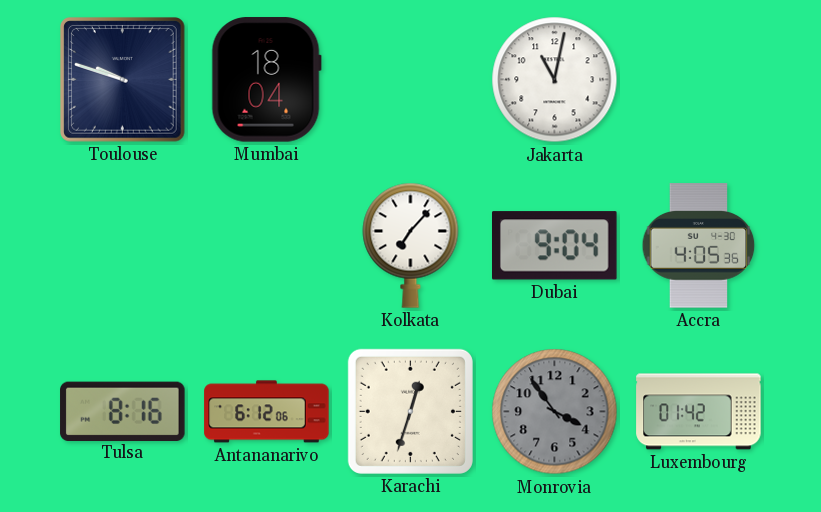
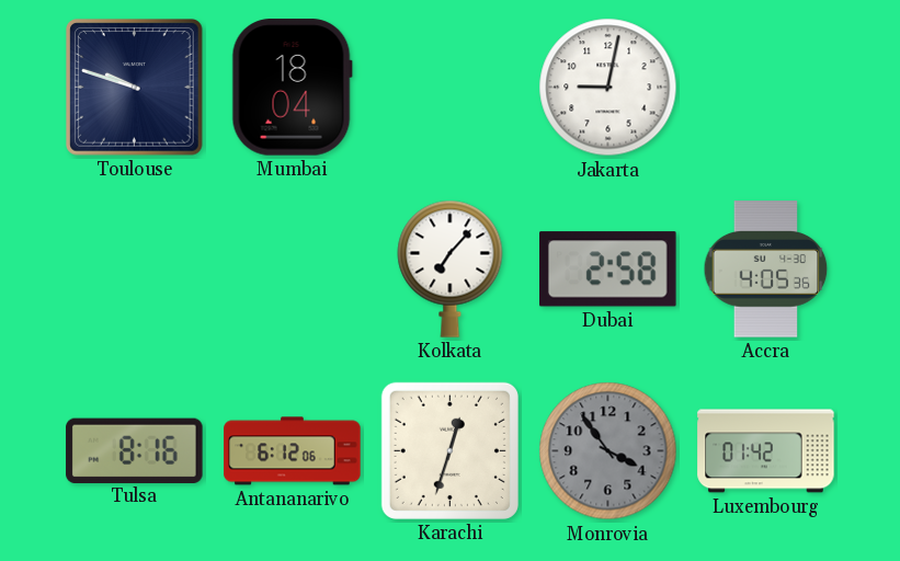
Jakarta: 11:02 -> 9:02
Dubai: 9:04 -> 2:58
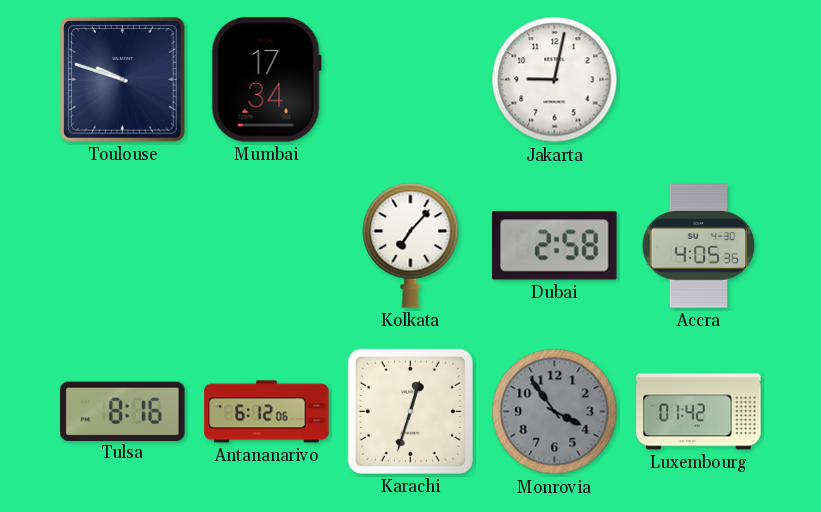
Mumbai: 18:04 -> 17:34
